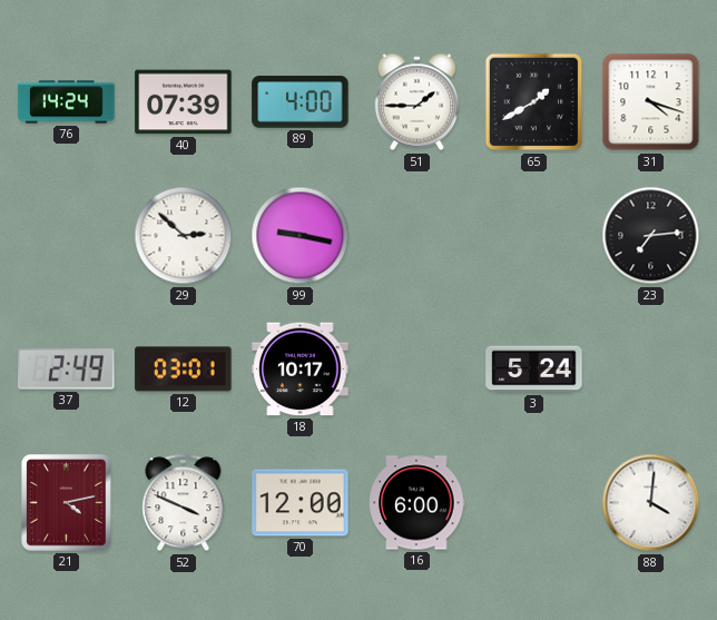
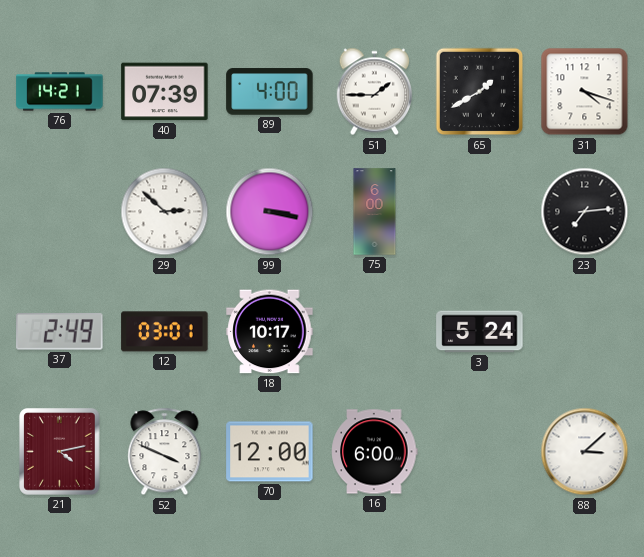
76: 14:24 -> 14:21
99: 9:17 -> 3:17
75: none -> 6:00
88: 4:01 -> 3:08
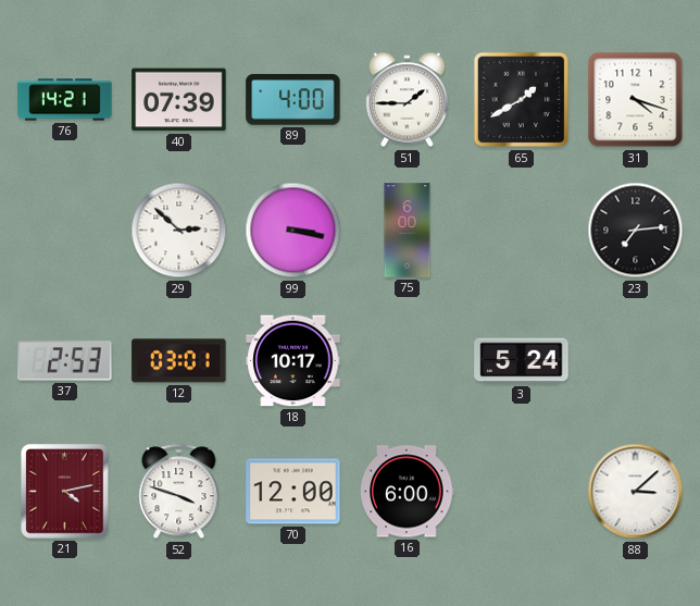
37: 2:49 -> 2:53
52: 3:49 -> 3:48
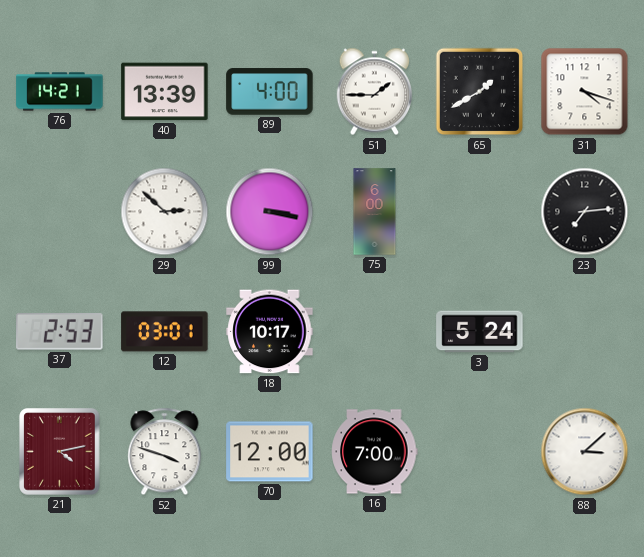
40: 07:39 -> 13:39
16: 6:00 -> 7:00
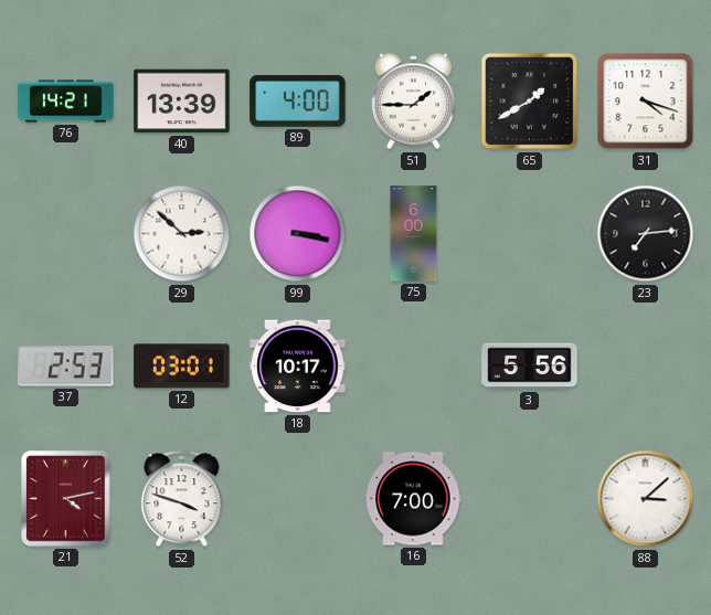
3: 5:24 -> 5:56
70: 12:00 -> none
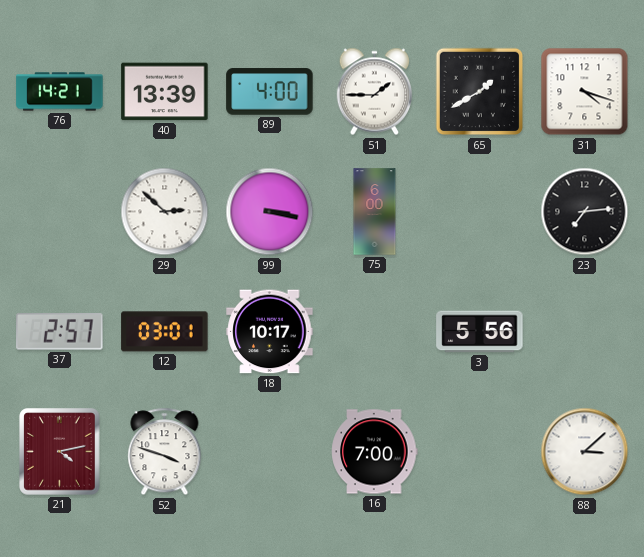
37: 2:53 -> 2:57
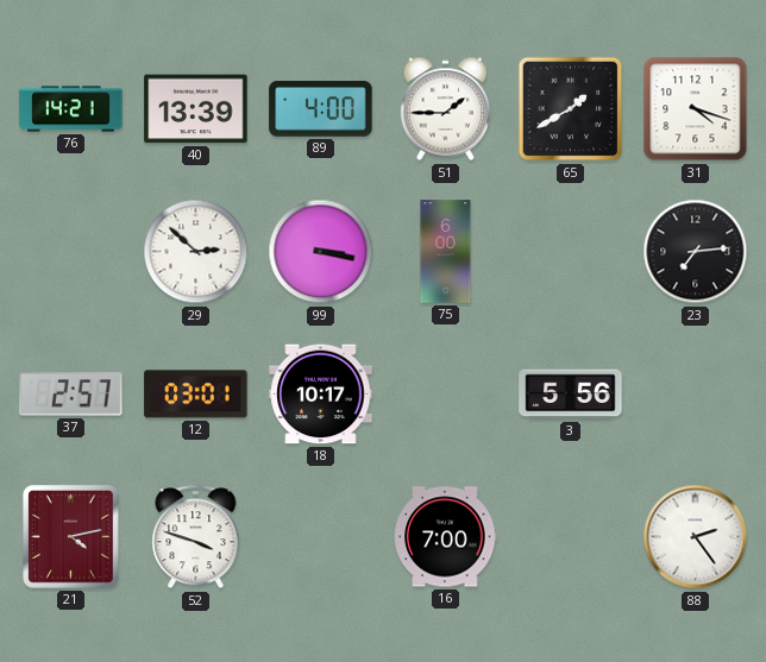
88: 3:08 -> 2:24
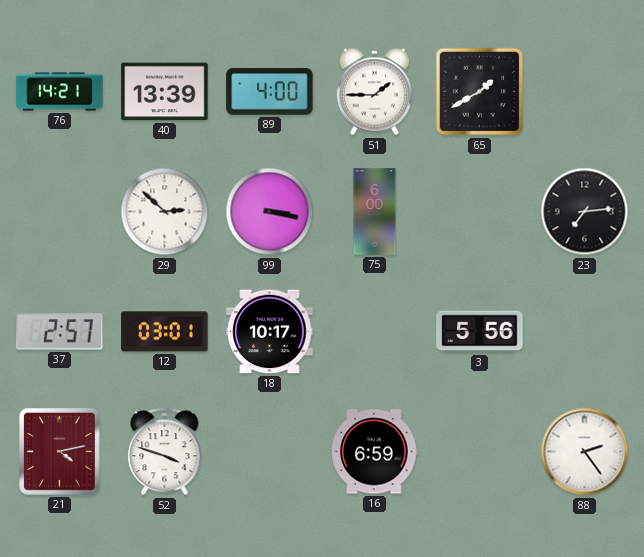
31: 4:18 -> none
16: 7:00 -> 6:59
